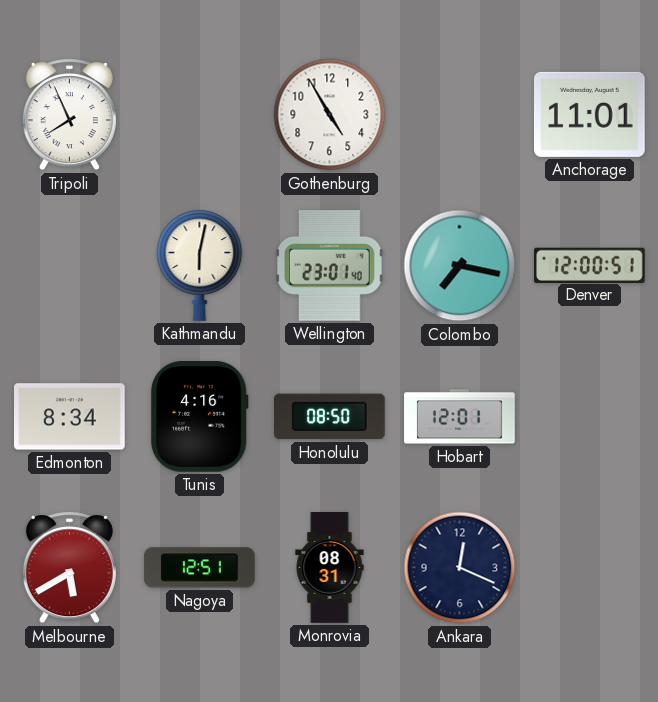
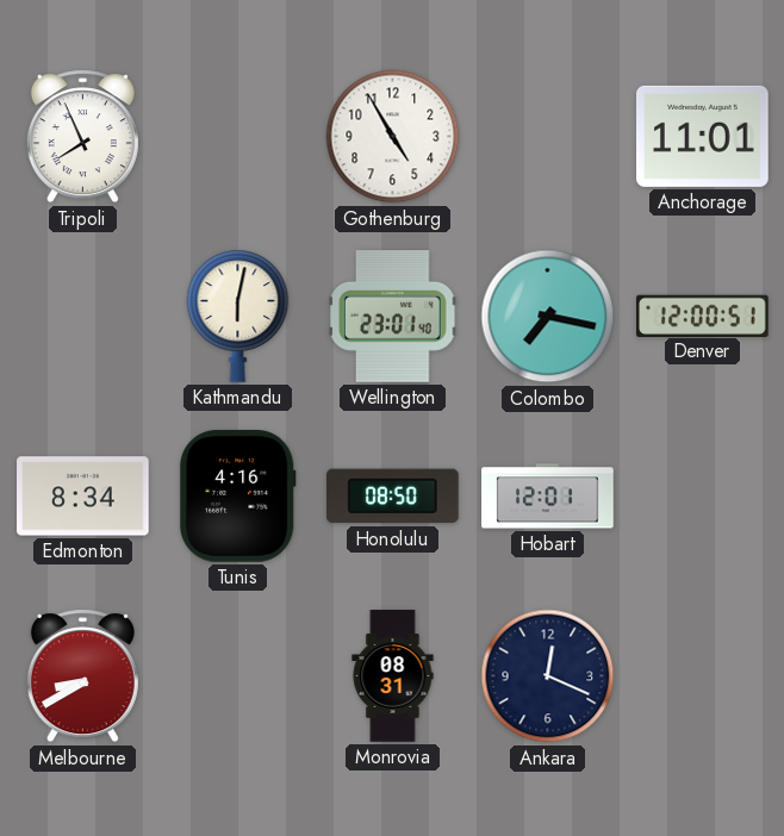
Melbourne: 5:40 -> 8:40
Nagoya: 12:51 -> none
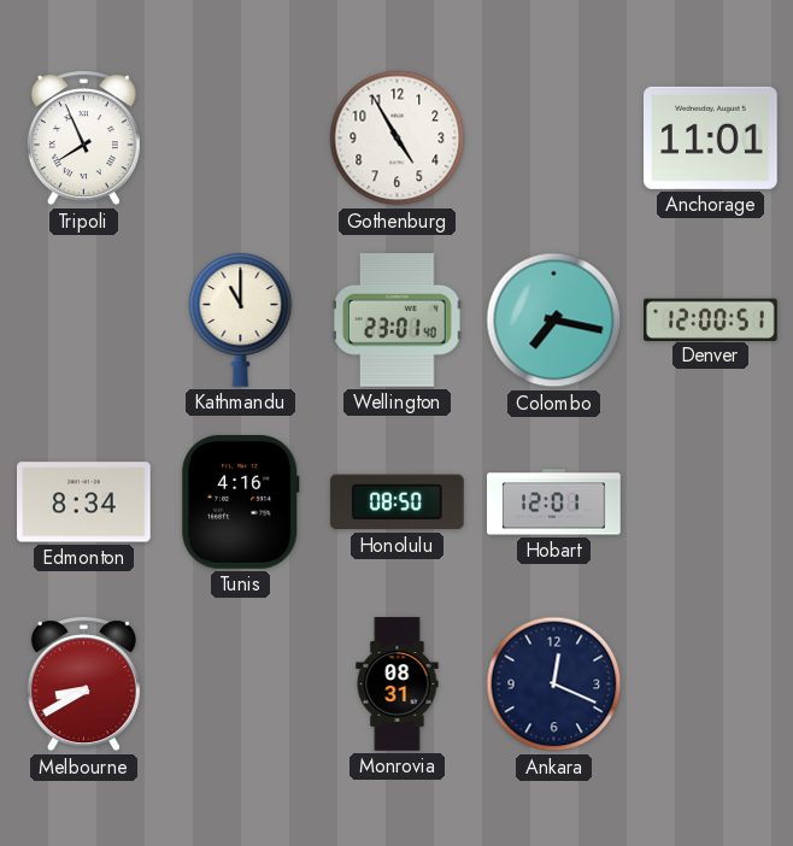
Kathmandu: 6:02 -> 11:00
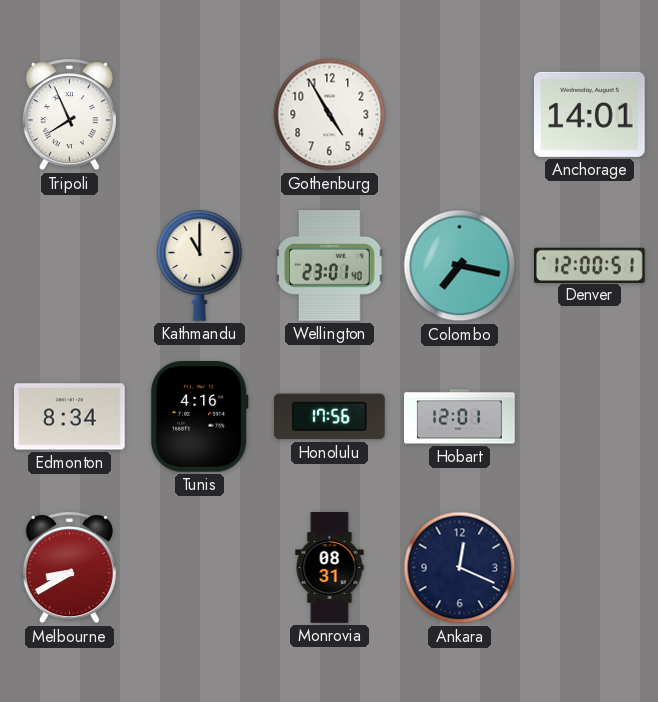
Anchorage: 11:01 -> 14:01
Honolulu: 08:50 -> 17:56
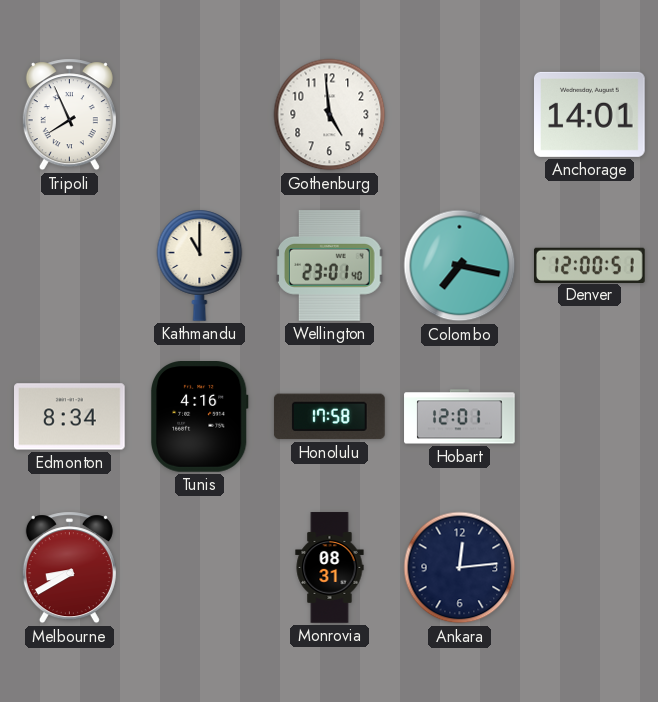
Gothenburg: 4:55 -> 4:59
Honolulu: 17:56 -> 17:58
Ankara: 12:19 -> 12:14
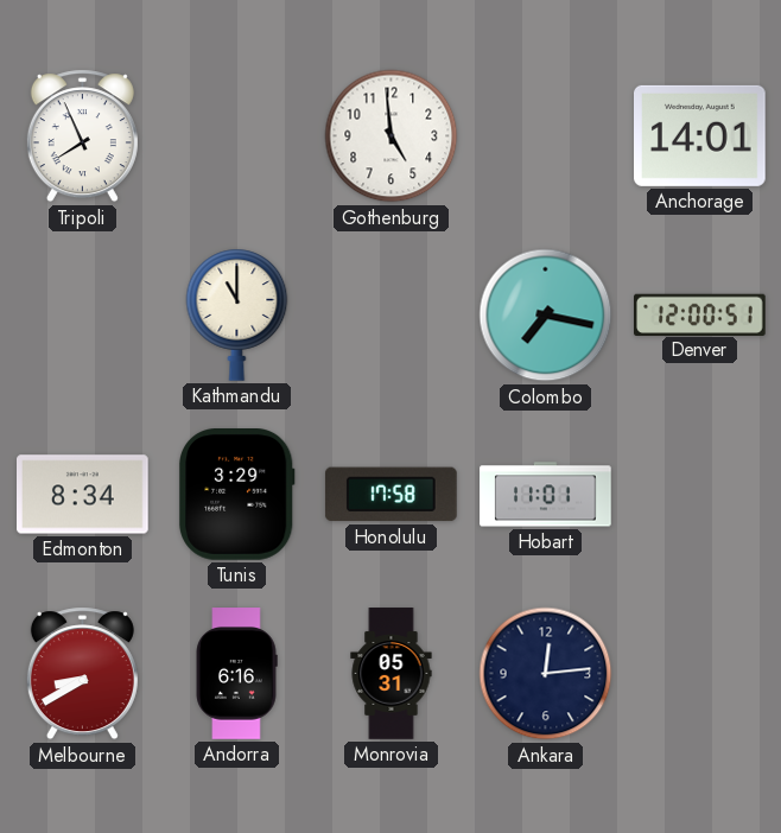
Wellington: 23:01 -> none
Tunis: 4:16 -> 3:29
Hobart: 12:01 -> 11:01
Andorra: none -> 6:16
Monrovia: 08:31 -> 05:31
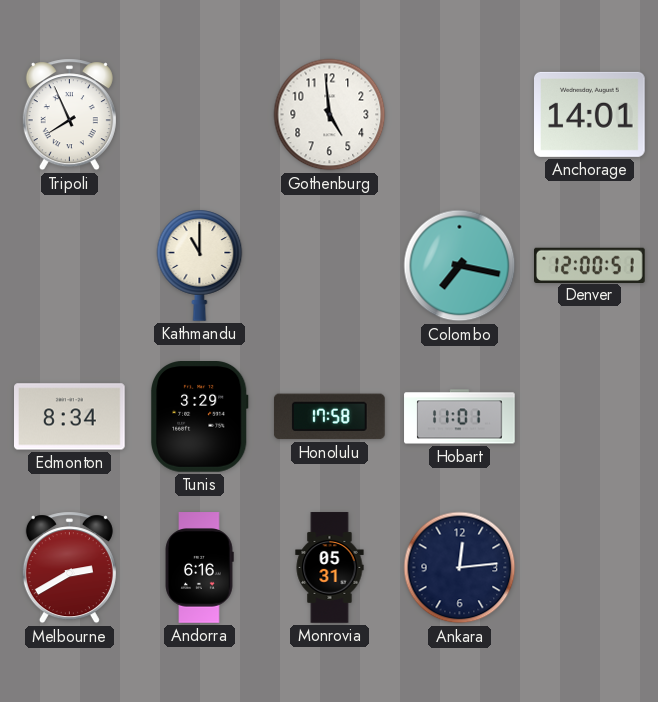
Melbourne: 8:40 -> 2:40
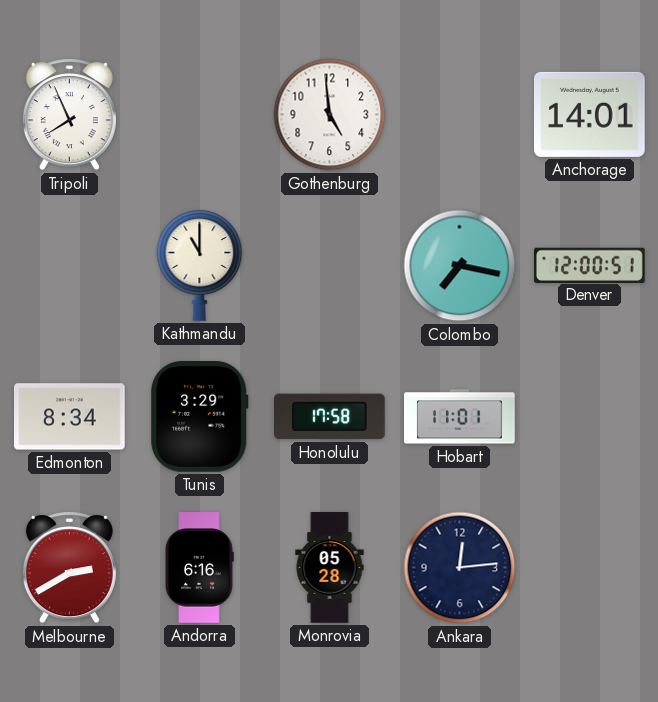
Monrovia: 05:31 -> 05:28
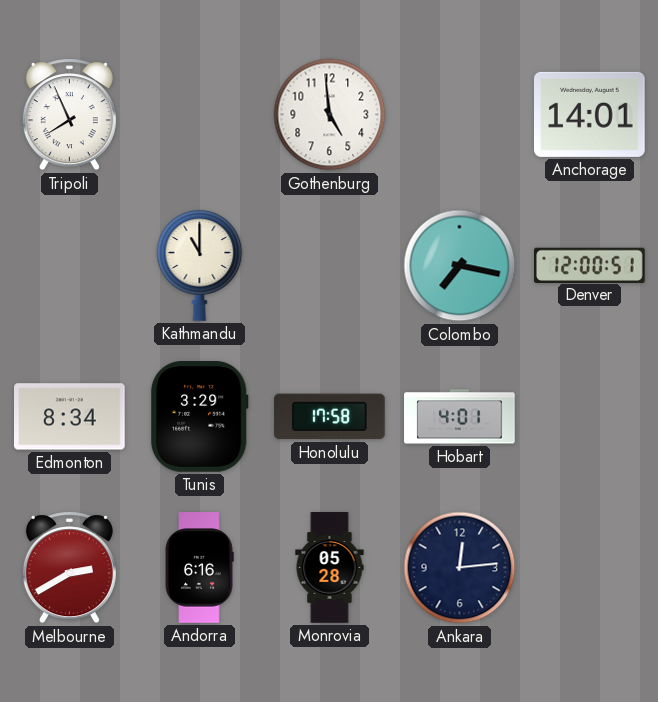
Hobart: 11:01 -> 4:01
